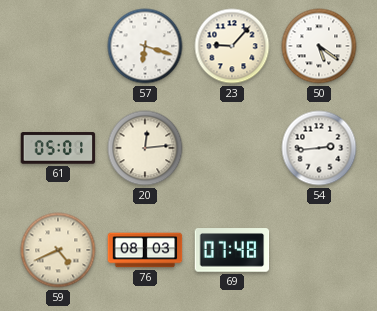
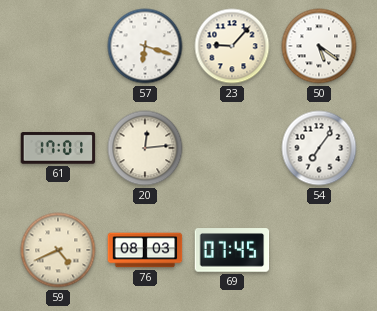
61: 05:01 -> 17:01
54: 2:44 -> 7:06
69: 07:48 -> 07:45
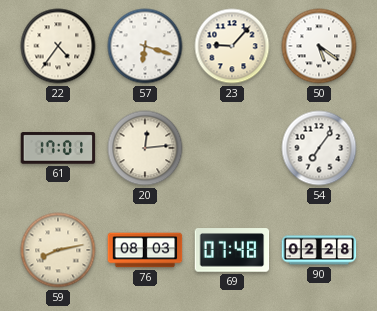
22: none -> 4:36
59: 4:41 -> 8:13
69: 07:45 -> 07:48
90: none -> 02:28
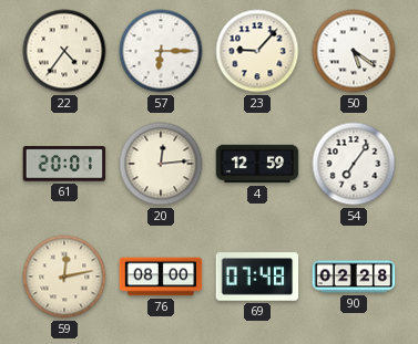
57: 6:18 -> 6:15
61: 17:01 -> 20:01
4: none -> 12:59
59: 8:13 -> 12:13
76: 08:03 -> 08:00
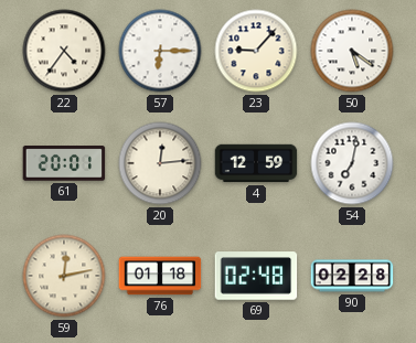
54: 7:06 -> 7:02
76: 08:00 -> 01:18
69: 07:48 -> 02:48
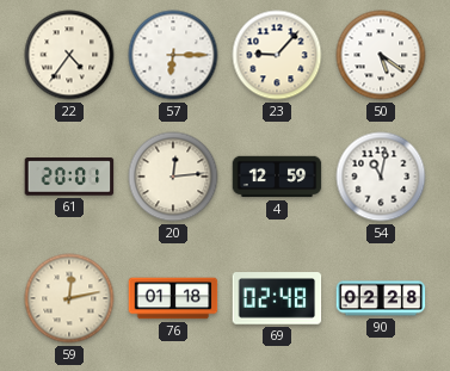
54: 7:02 -> 11:02
